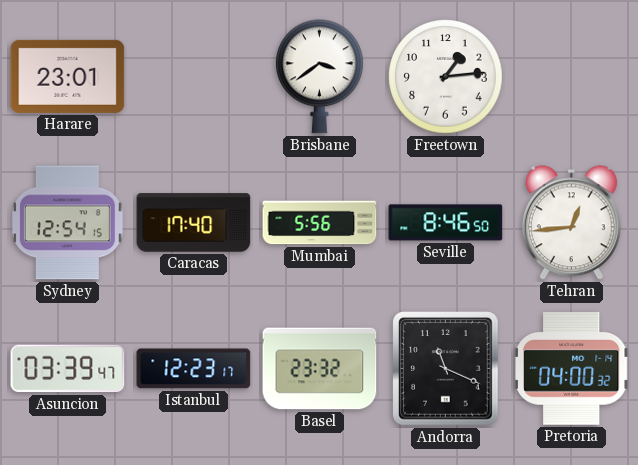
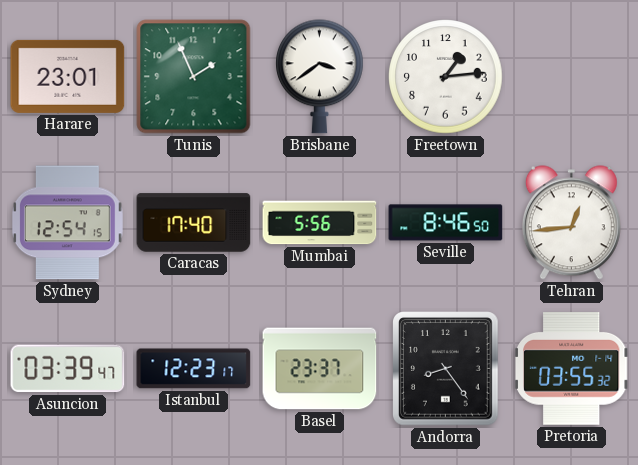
Tunis: none -> 1:56
Basel: 23:32 -> 23:37
Andorra: 11:19 -> 8:24
Pretoria: 04:00 -> 03:55
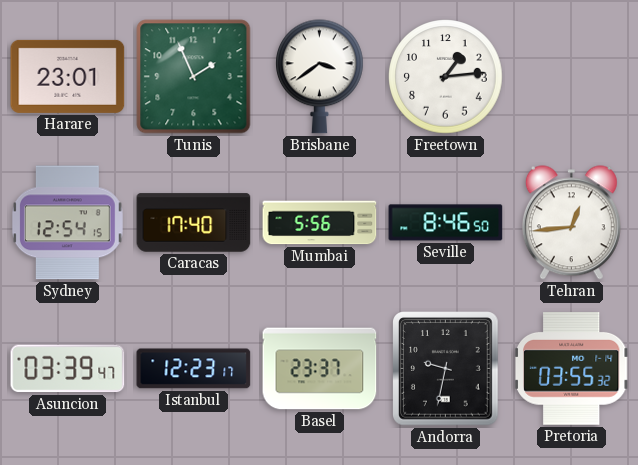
Andorra: 8:24 -> 9:32
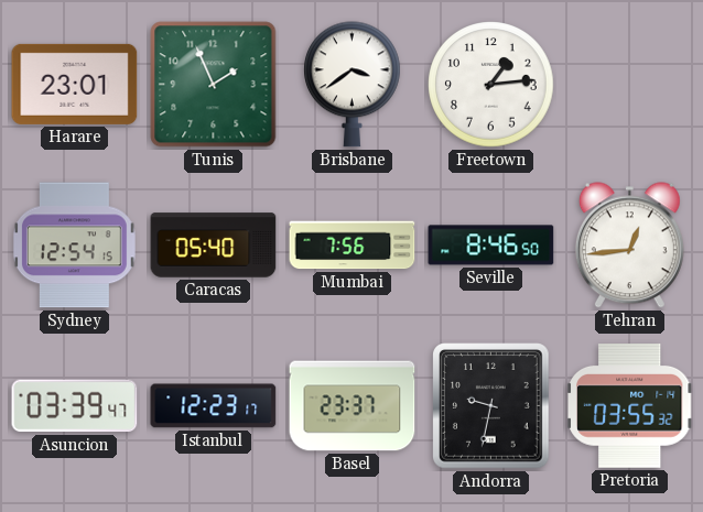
Caracas: 17:40 -> 05:40
Mumbai: 5:56 -> 7:56
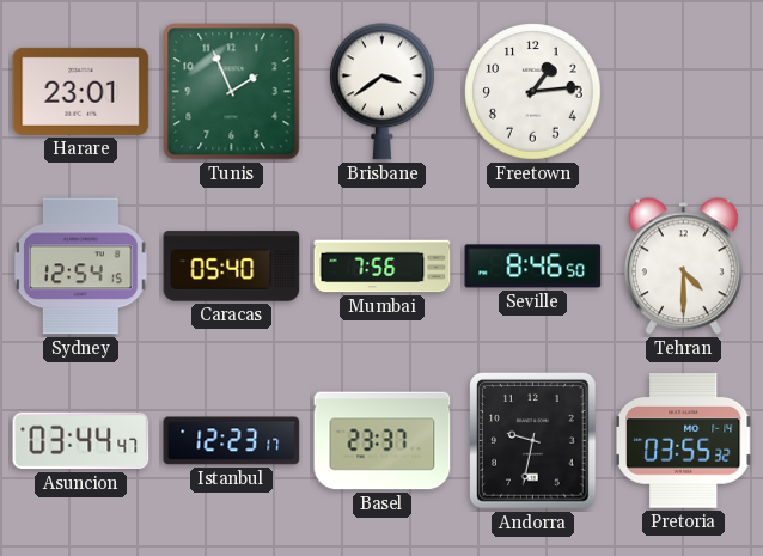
Tehran: 12:44 -> 4:30
Asuncion: 03:39 -> 03:44
